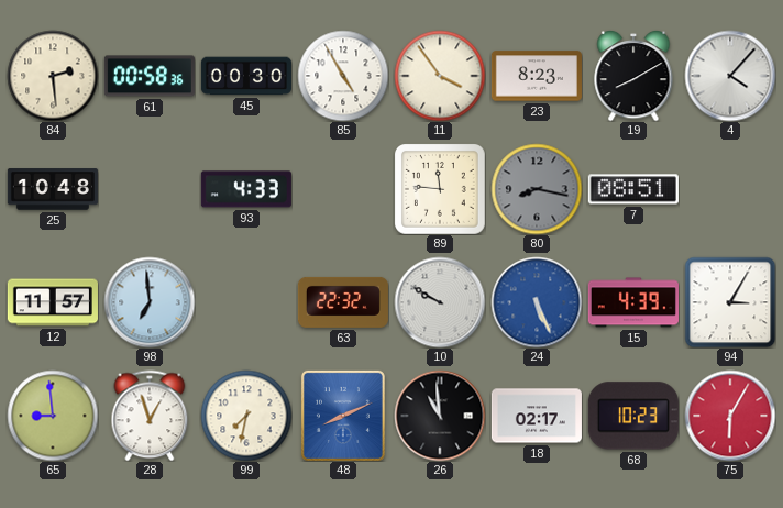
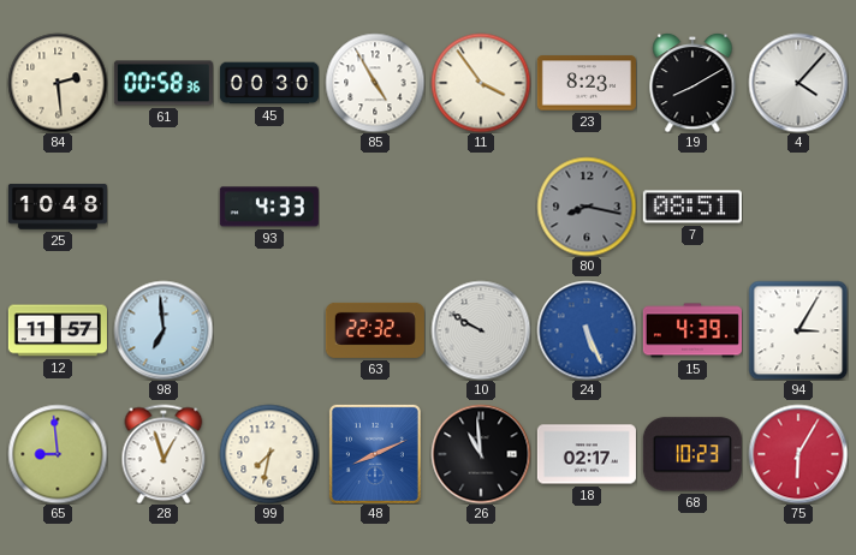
89: 11:46 -> none
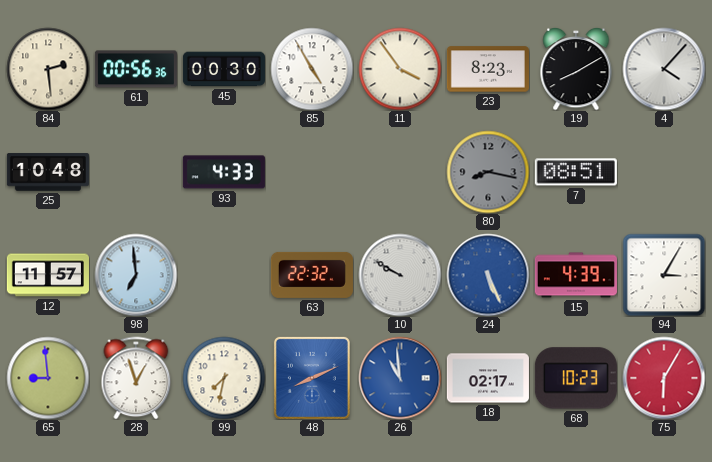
61: 00:58 -> 00:56
26 dial: black -> blue
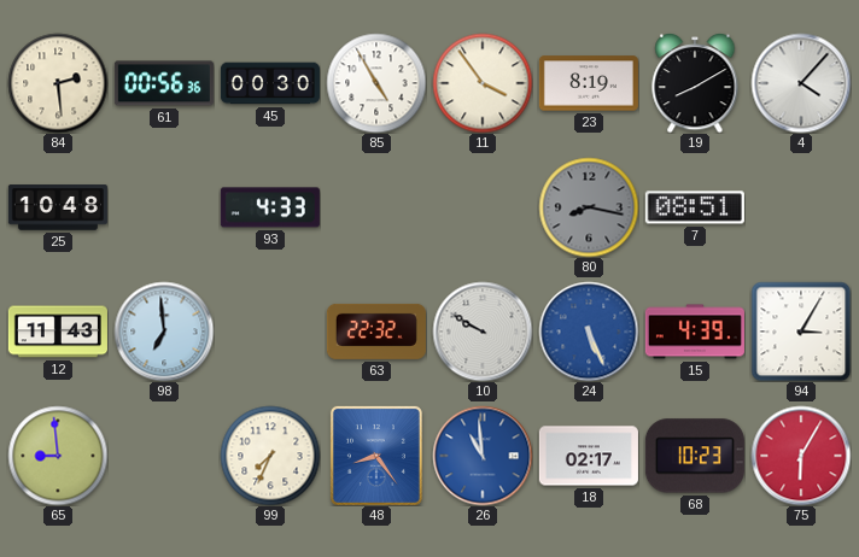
23: 8:23 -> 8:19
12: 11:57 -> 11:43
28: 12:57 -> none
99: 7:32 -> 7:34
48: 8:11 -> 8:24
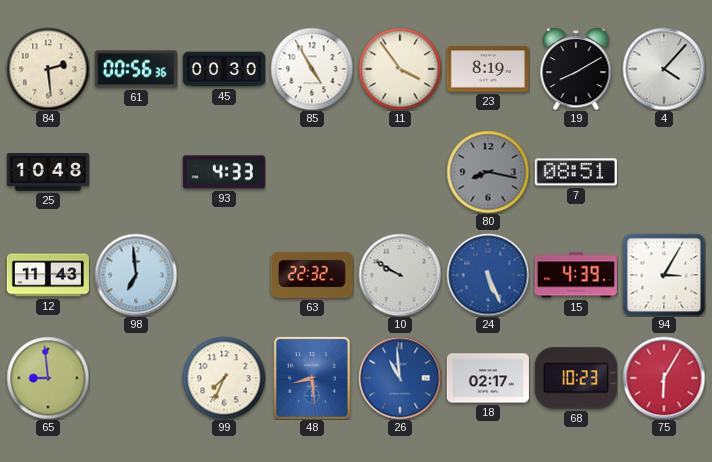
48: 8:24 -> 8:29
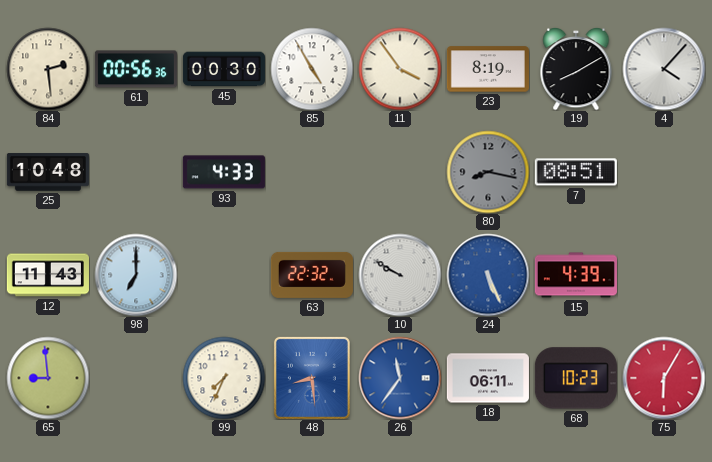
98: 6:59 -> 7:00
94: 3:05 -> none
26: 10:59 -> 11:36
18: 02:17 -> 06:11
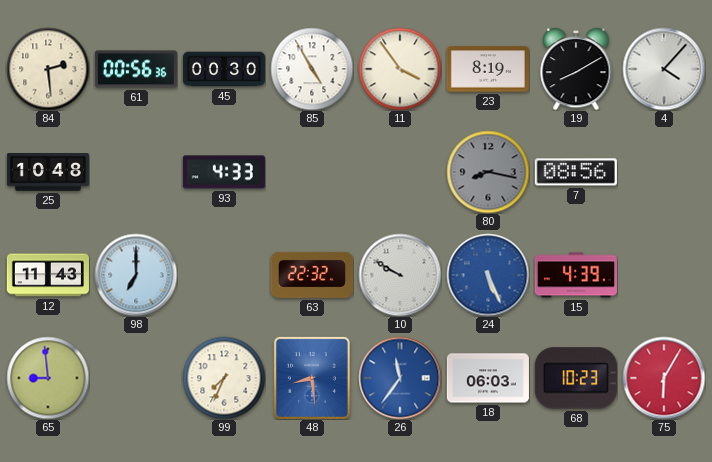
7: 08:51 -> 08:56
18: 06:11 -> 06:03
